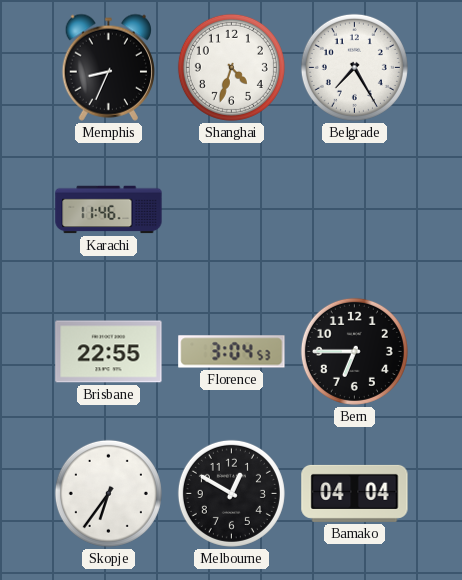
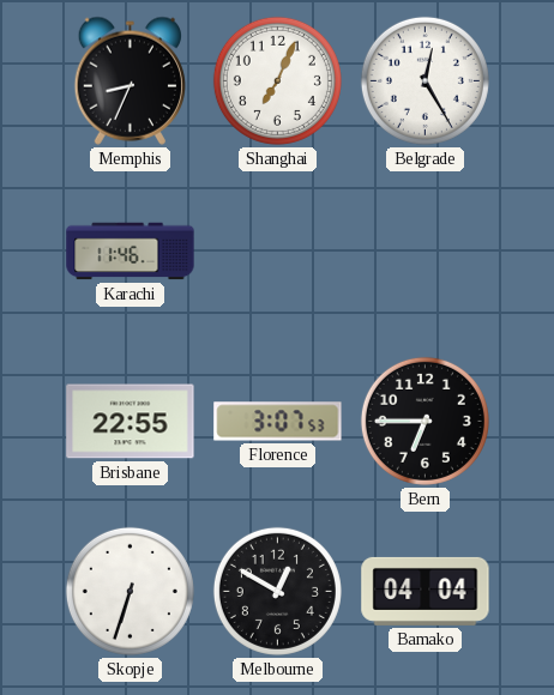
Shanghai: 4:33 -> 7:04
Belgrade: 7:25 -> 12:25
Florence: 3:04 -> 3:07
Skopje: 6:36 -> 6:33
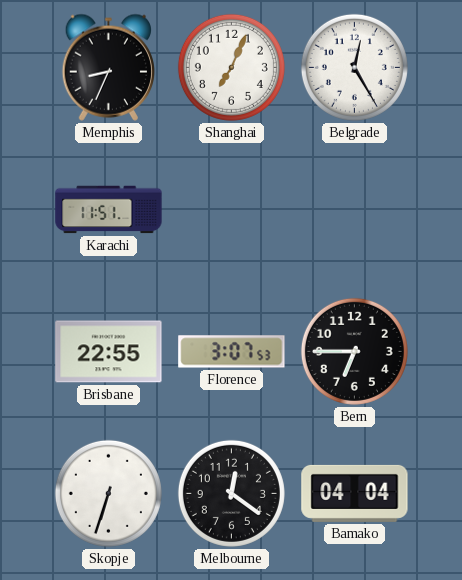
Karachi: 11:46 -> 11:51
Melbourne: 12:50 -> 12:21
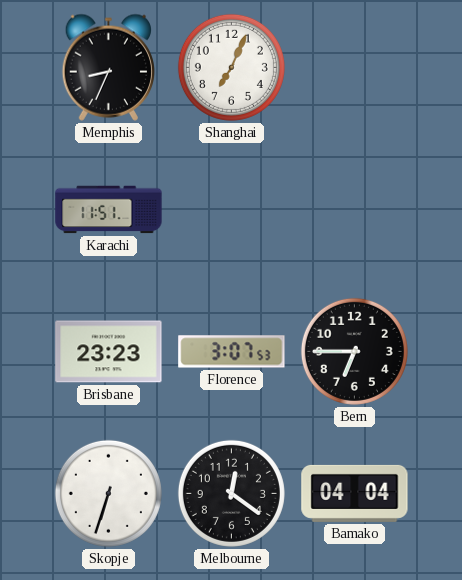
Belgrade: 12:25 -> none
Brisbane: 22:55 -> 23:23
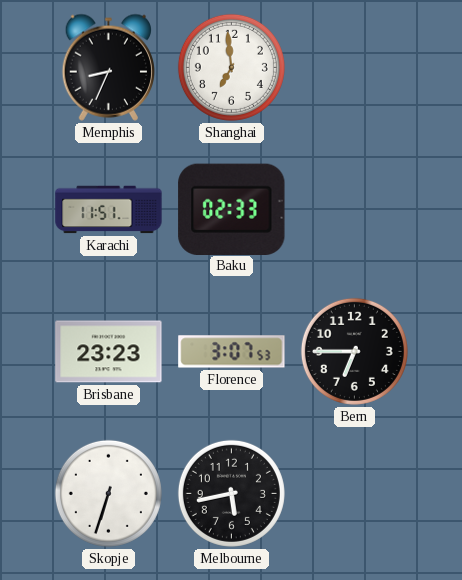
Shanghai: 7:04 -> 6:59
Baku: none -> 02:33
Melbourne: 12:21 -> 5:43
Bamako: 04:04 -> none
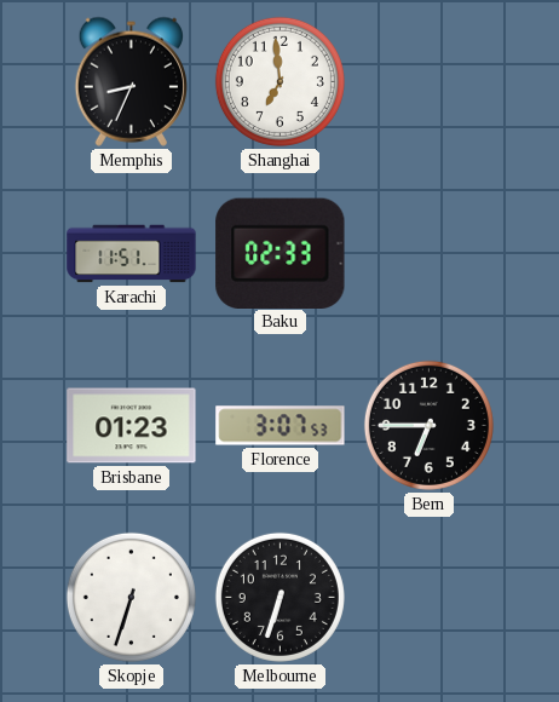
Brisbane: 23:23 -> 01:23
Melbourne: 5:43 -> 6:33
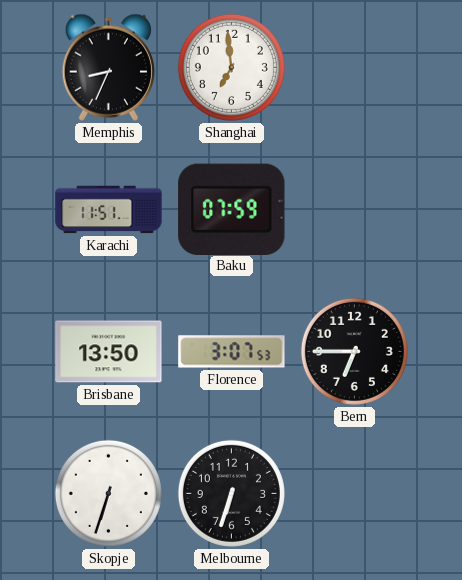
Baku: 02:33 -> 07:59
Brisbane: 01:23 -> 13:50
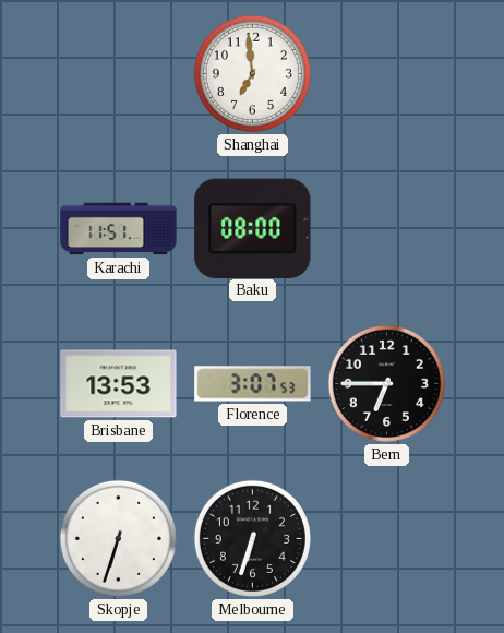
Memphis: 8:34 -> none
Baku: 07:59 -> 08:00
Brisbane: 13:50 -> 13:53
